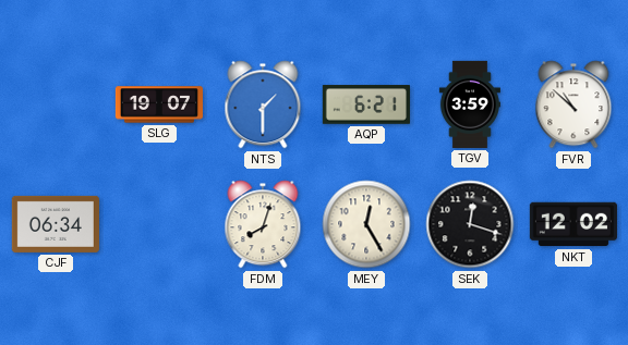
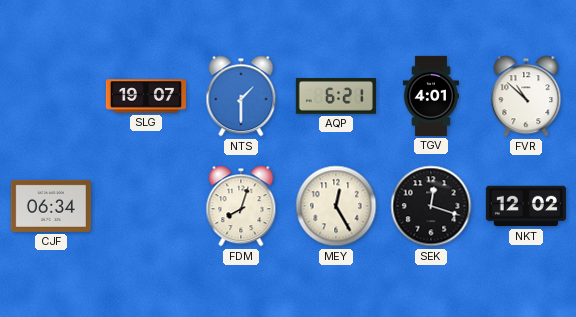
TGV: 3:59 -> 4:01
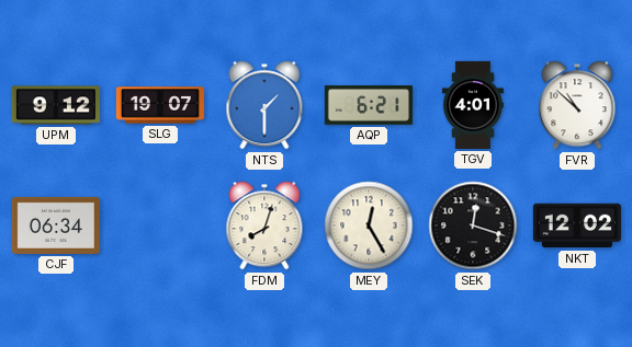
UPM: none -> 9:12
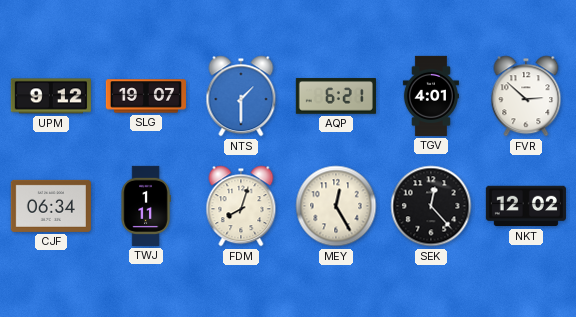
FVR: 10:52 -> 2:52
TWJ: none -> 1:11
SEK: 12:18 -> 12:23
